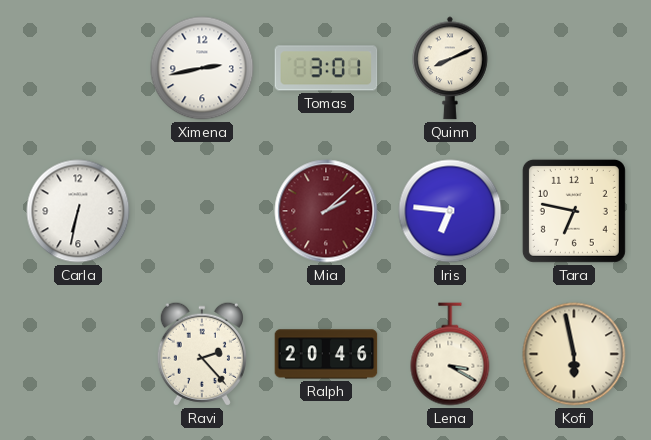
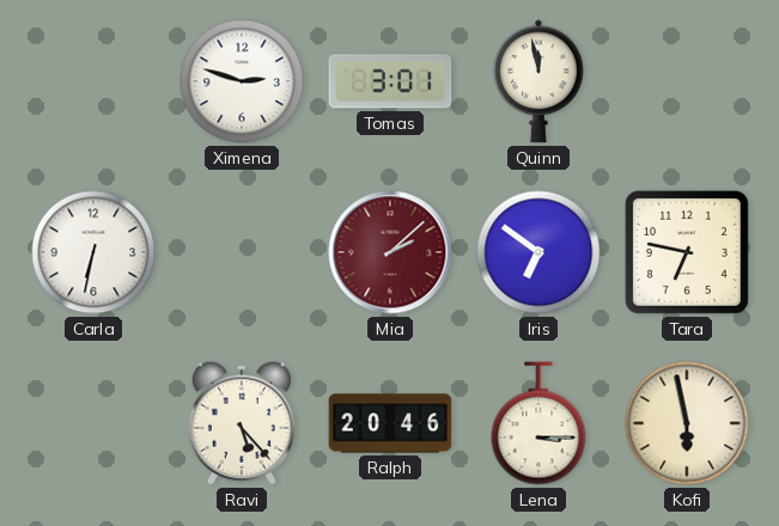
Ximena: 2:43 -> 2:48
Quinn: 8:11 -> 11:58
Iris: 6:46 -> 6:51
Ravi: 2:23 -> 5:23
Lena: 3:20 -> 3:15
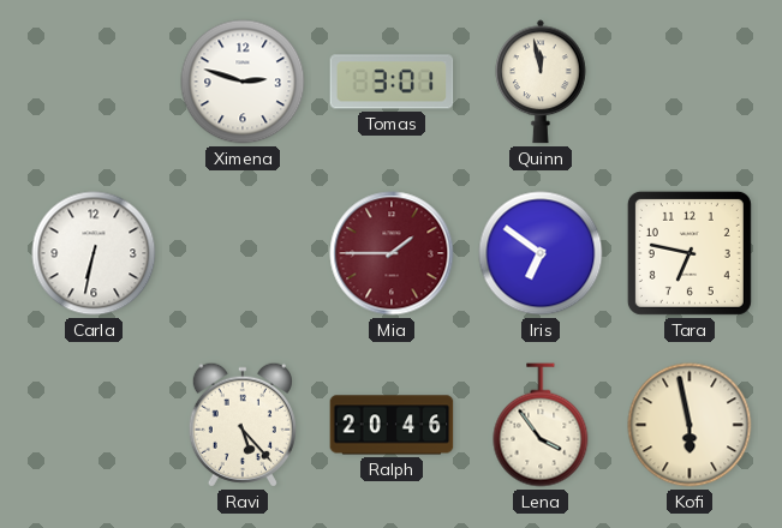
Mia: 2:08 -> 1:45
Lena: 3:15 -> 3:54
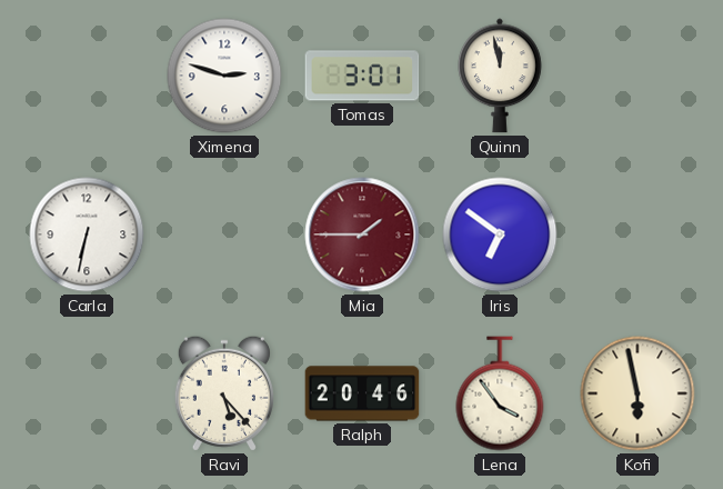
Tara: 6:47 -> none
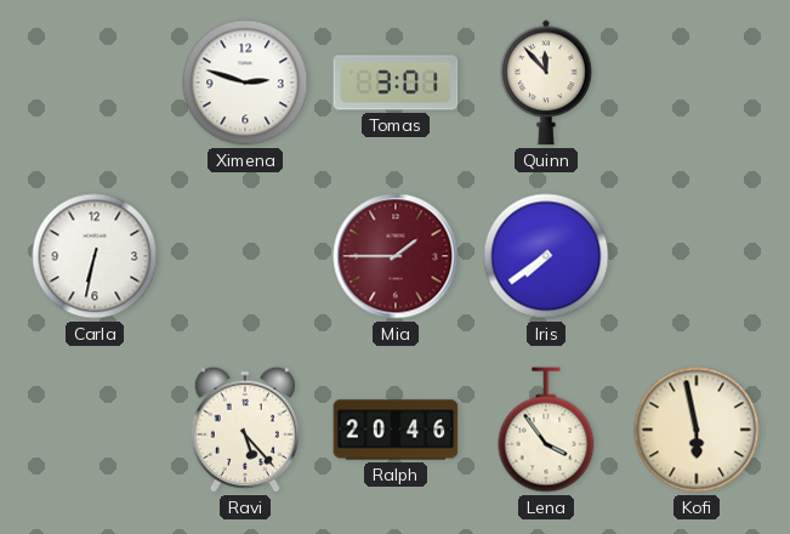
Quinn: 11:58 -> 11:53
Iris: 6:51 -> 7:39
